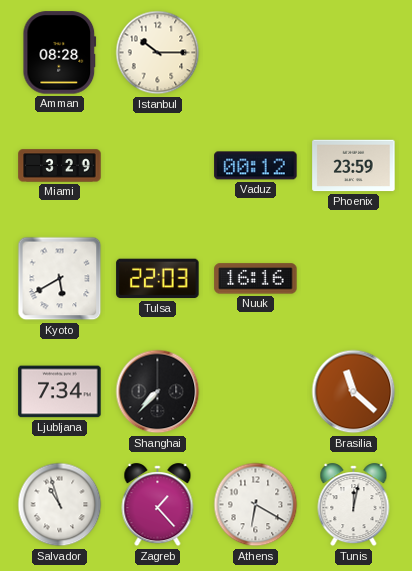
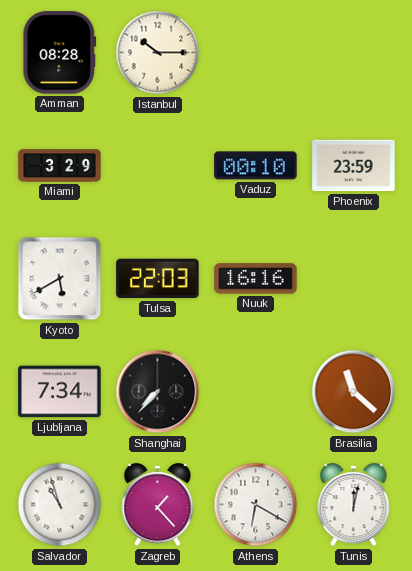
Vaduz: 00:12 -> 00:10
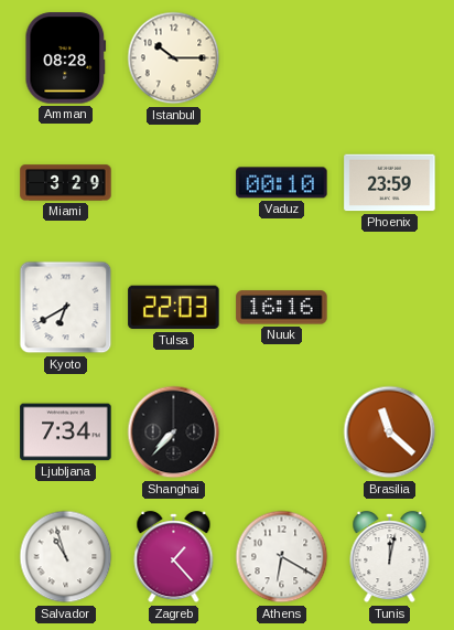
Kyoto: 5:40 -> 6:40
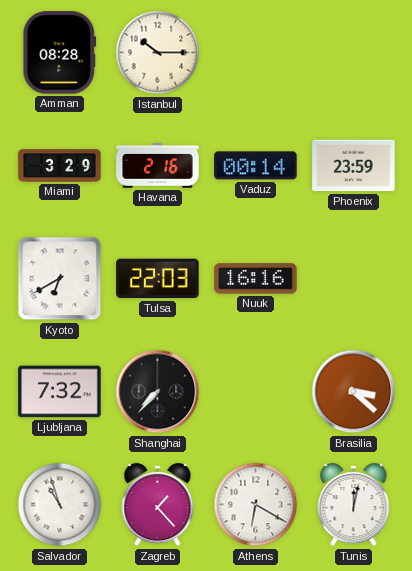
Havana: none -> 2:16
Vaduz: 00:10 -> 00:14
Ljubljana: 7:34 -> 7:32
Brasilia: 11:22 -> 3:22
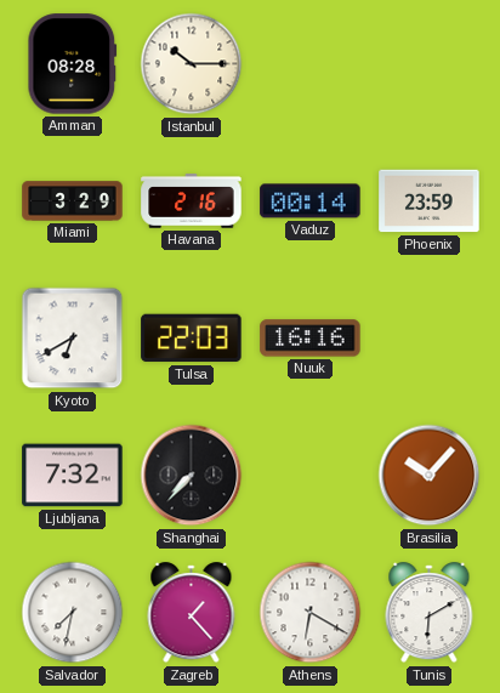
Brasilia: 3:22 -> 10:07
Salvador: 10:57 -> 7:32
Tunis: 12:02 -> 6:10
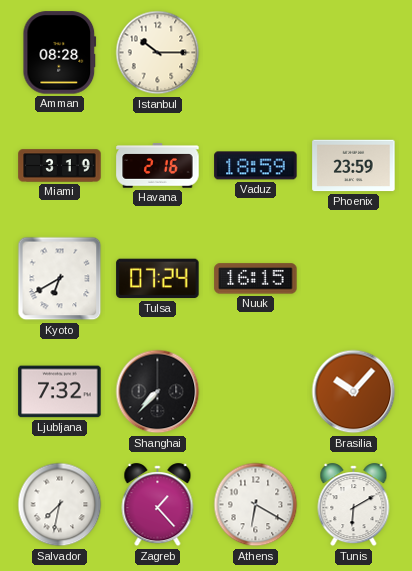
Miami: 3:29 -> 3:19
Vaduz: 00:14 -> 18:59
Tulsa: 22:03 -> 07:24
Nuuk: 16:16 -> 16:15
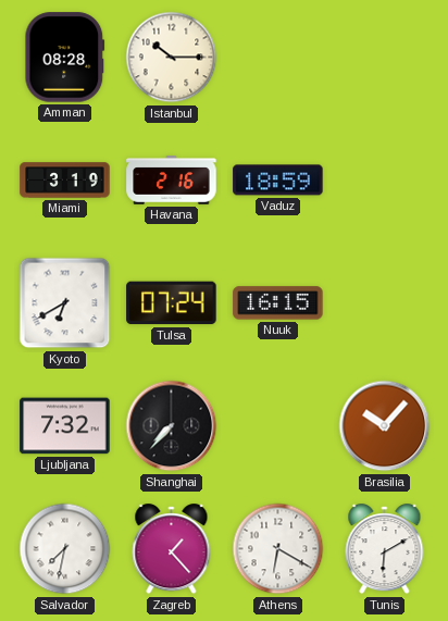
Phoenix: 23:59 -> none
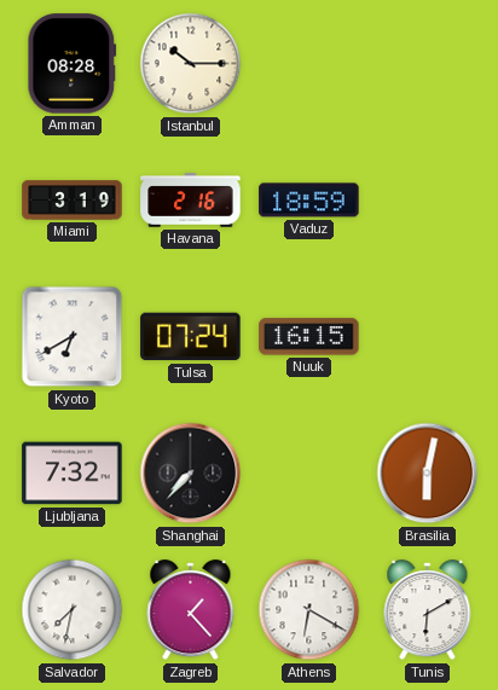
Brasilia: 10:07 -> 6:02
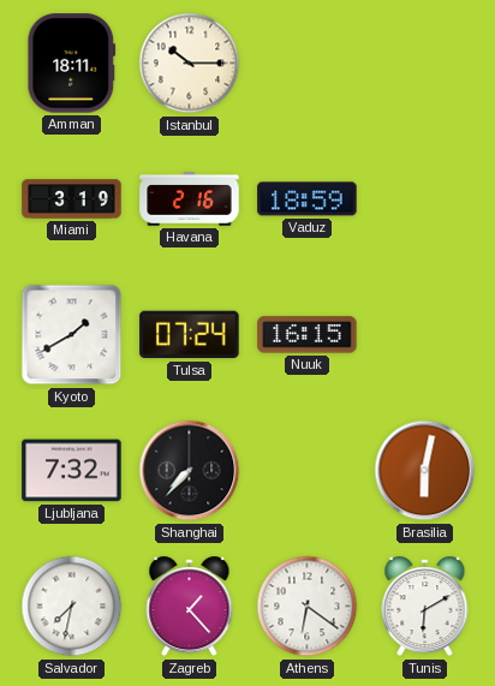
Amman: 08:28 -> 18:11
Kyoto: 6:40 -> 1:40
Athens: 6:20 -> 6:21
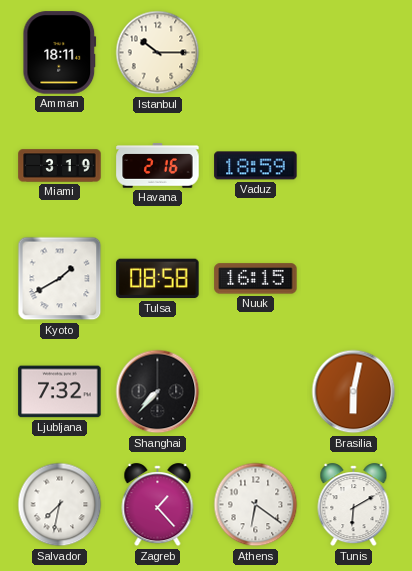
Tulsa: 07:24 -> 08:58
